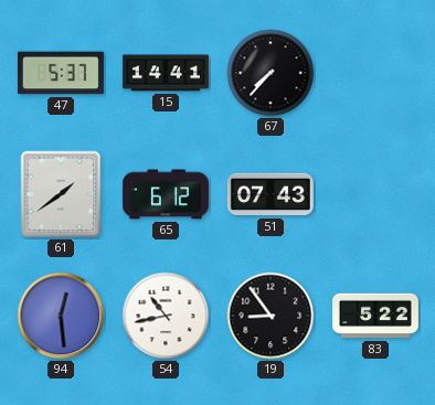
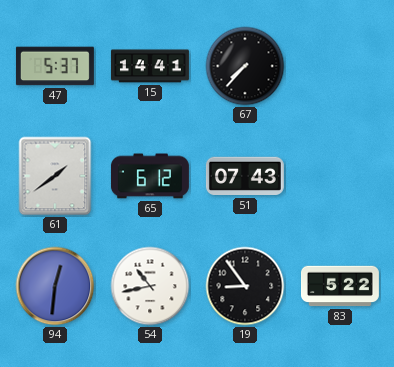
94: 12:29 -> 12:31
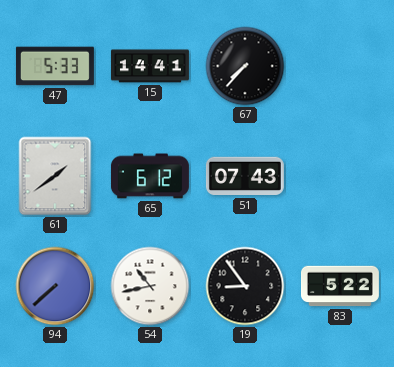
47: 5:37 -> 5:33
94: 12:31 -> 7:38
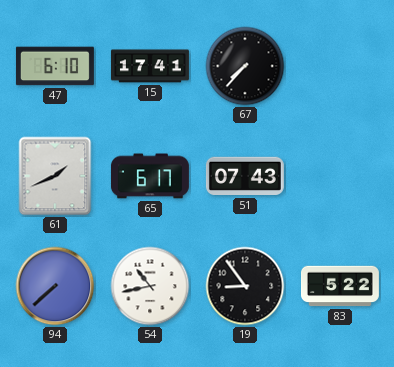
47: 5:33 -> 6:10
15: 14:41 -> 17:41
61: 1:39 -> 1:41
65: 6:12 -> 6:17
